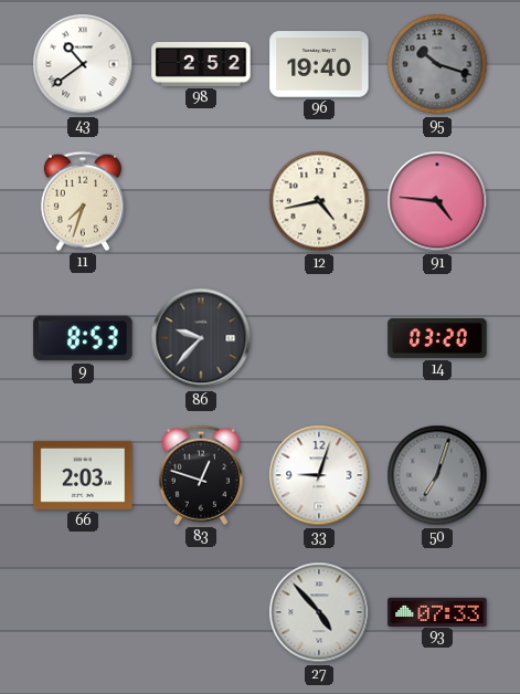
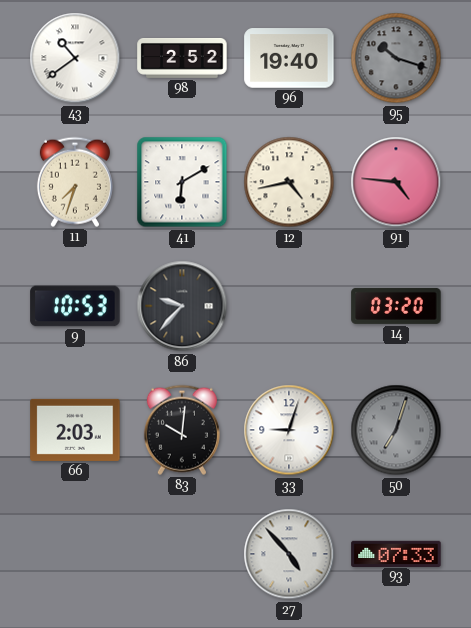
41: none -> 6:10
9: 8:53 -> 10:53
83: 12:48 -> 10:01
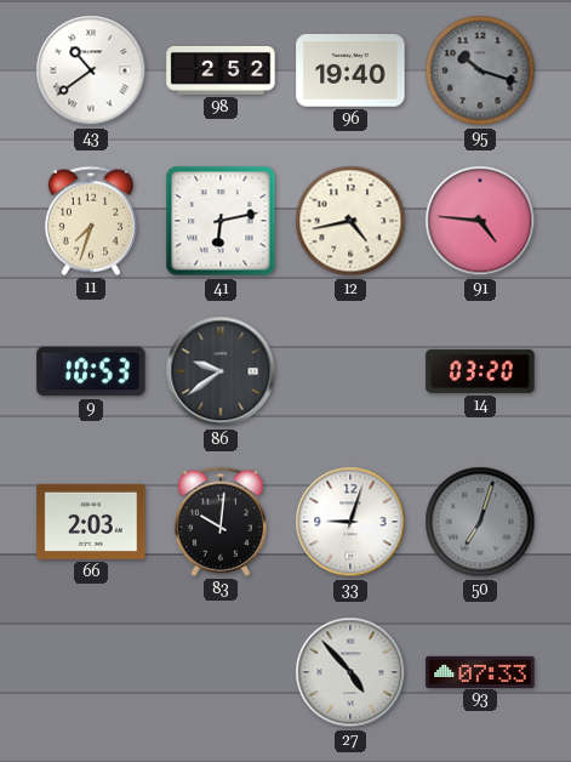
41: 6:10 -> 6:13
86: 9:37 -> 9:39
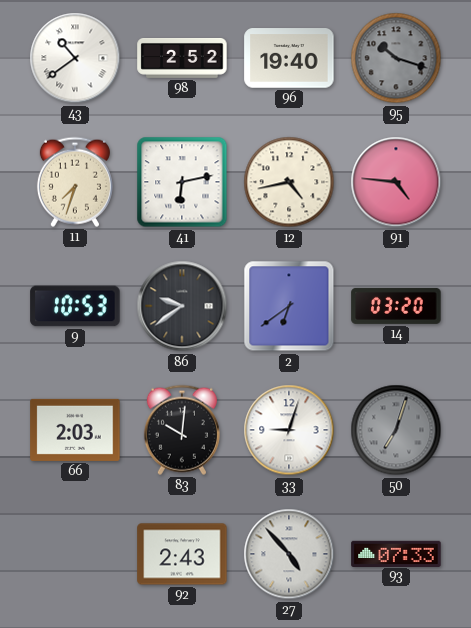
2: none -> 6:39
92: none -> 2:43
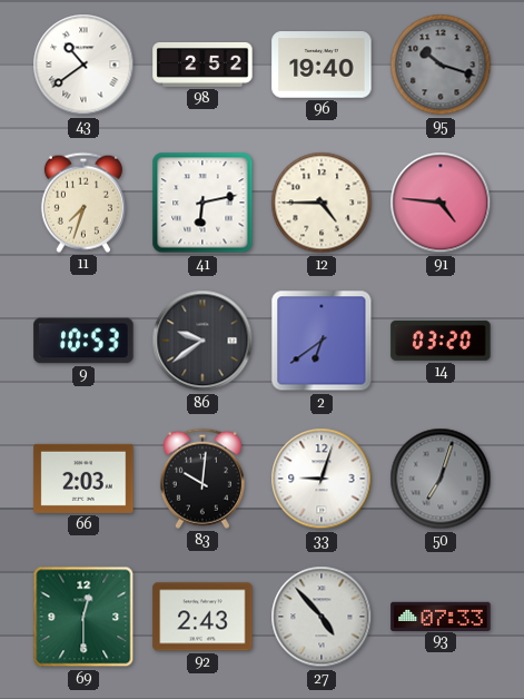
12: 4:43 -> 4:45
69: none -> 12:30
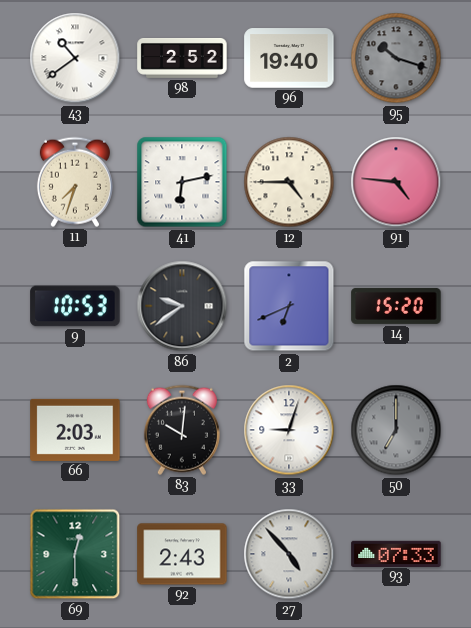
2: 6:39 -> 6:41
14: 03:20 -> 15:20
50: 7:03 -> 7:00
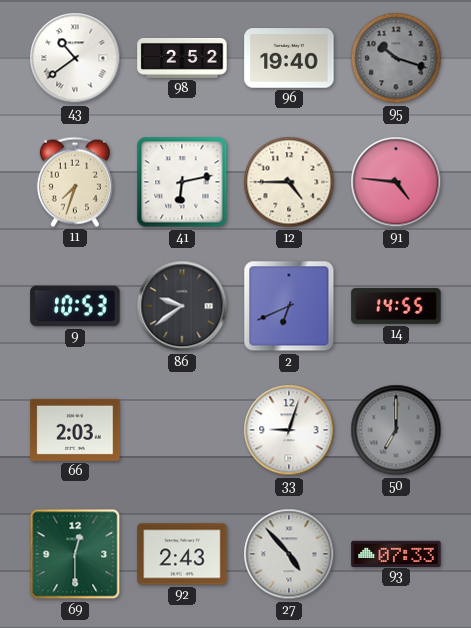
14: 15:20 -> 14:55
83: 10:01 -> none
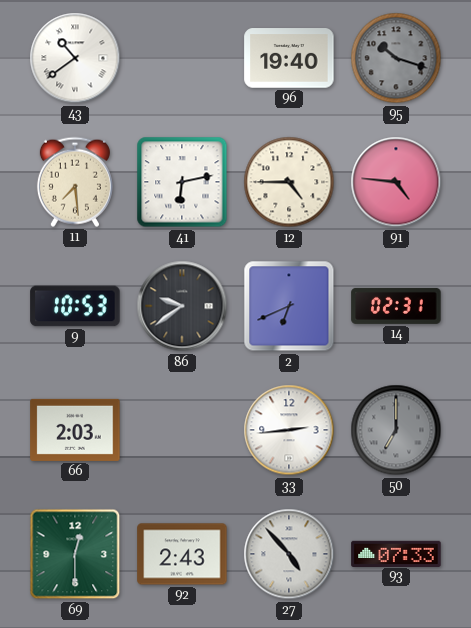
98: 2:52 -> none
11: 7:33 -> 7:29
14: 14:55 -> 02:31
33: 9:03 -> 2:44
